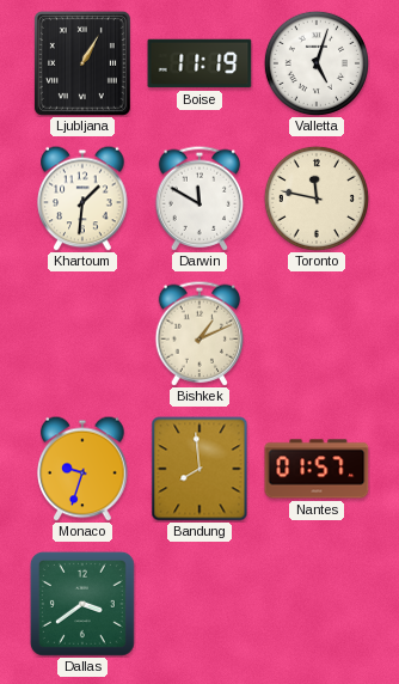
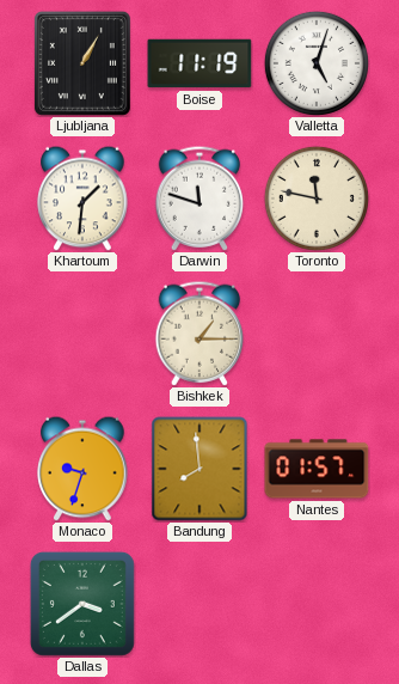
Darwin: 11:50 -> 11:48
Bishkek: 1:11 -> 1:15
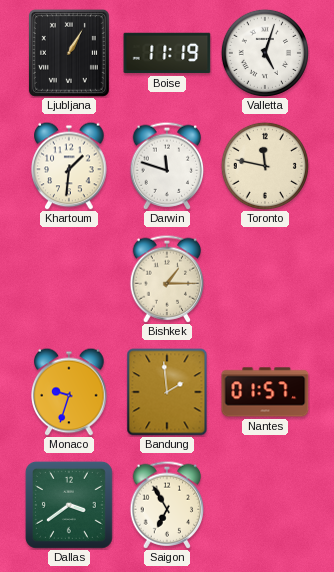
Bandung: 7:59 -> 1:59
Saigon: none -> 6:55
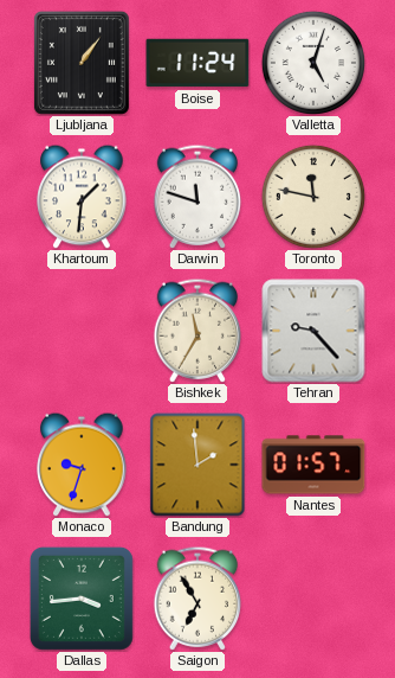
Ljubljana: 1:05 -> 1:06
Boise: 11:19 -> 11:24
Bishkek: 1:15 -> 11:35
Tehran: none -> 9:23
Dallas: 3:39 -> 3:44
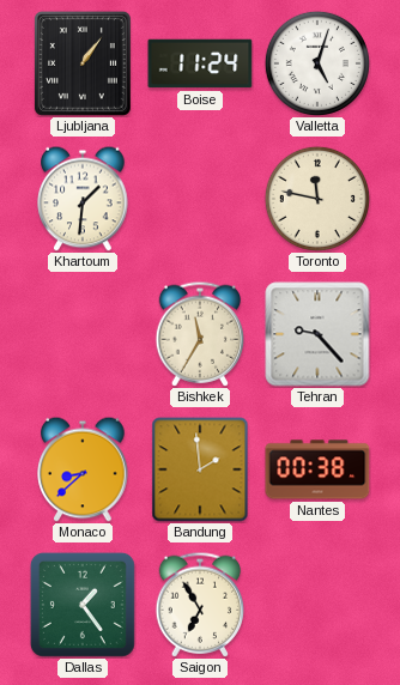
Darwin: 11:48 -> none
Monaco: 9:33 -> 8:38
Nantes: 01:57 -> 00:38
Dallas: 3:44 -> 1:24
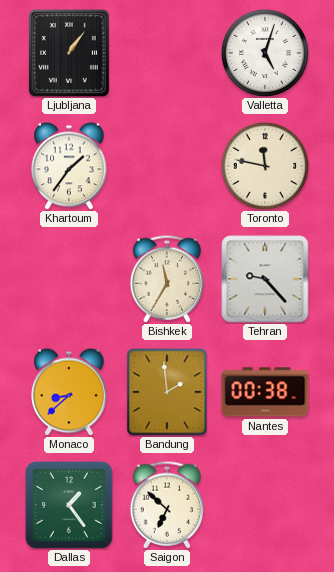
Boise: 11:24 -> none
Khartoum: 1:31 -> 1:36
Saigon: 6:55 -> 6:52
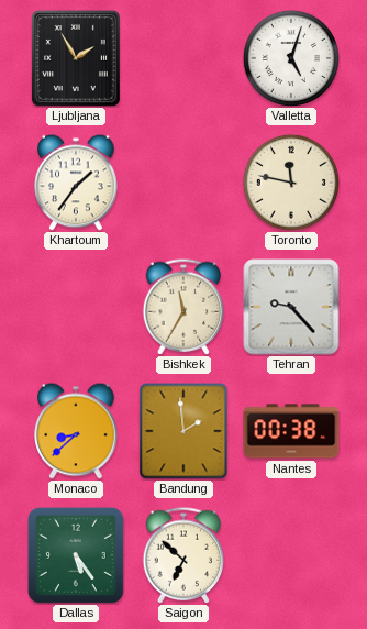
Ljubljana: 1:06 -> 1:55
Dallas: 1:24 -> 5:24
